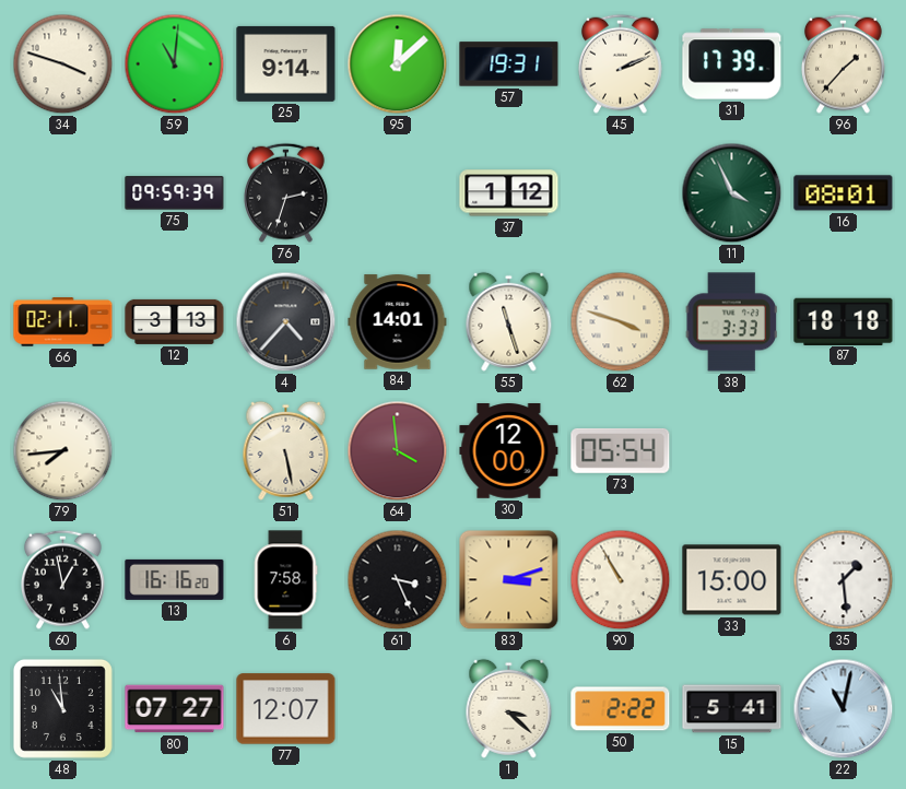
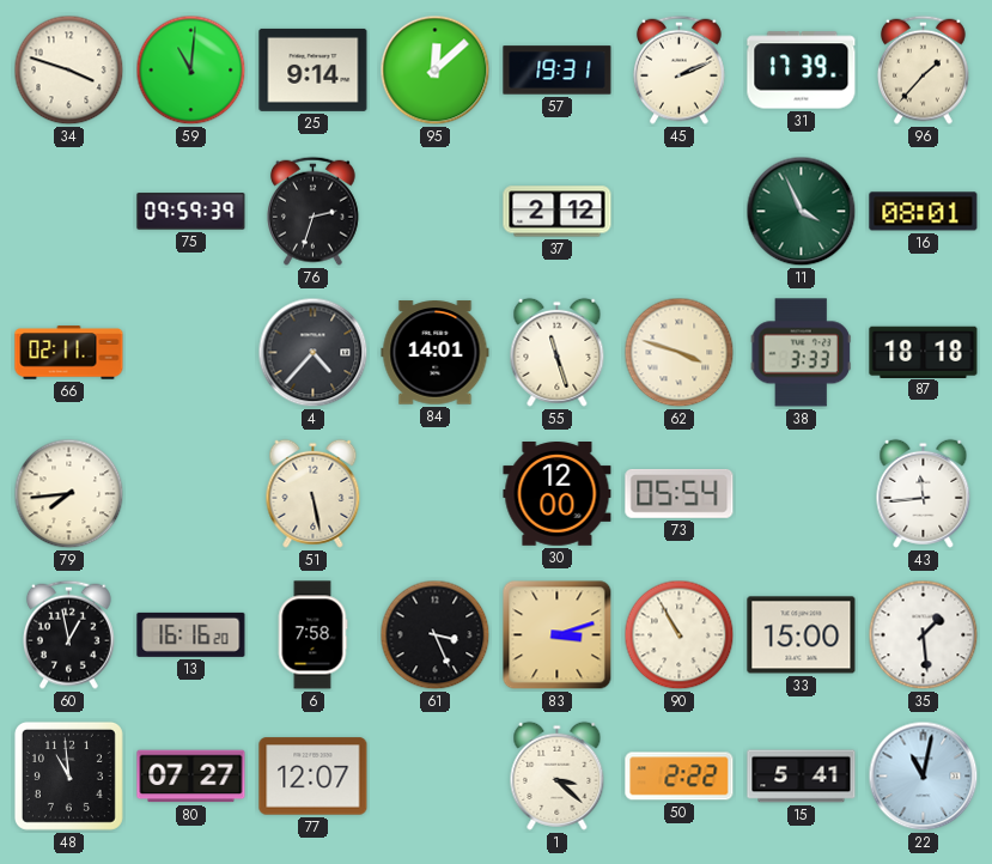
37: 1:12 -> 2:12
12: 3:13 -> none
64: 3:59 -> none
43: none -> 11:44
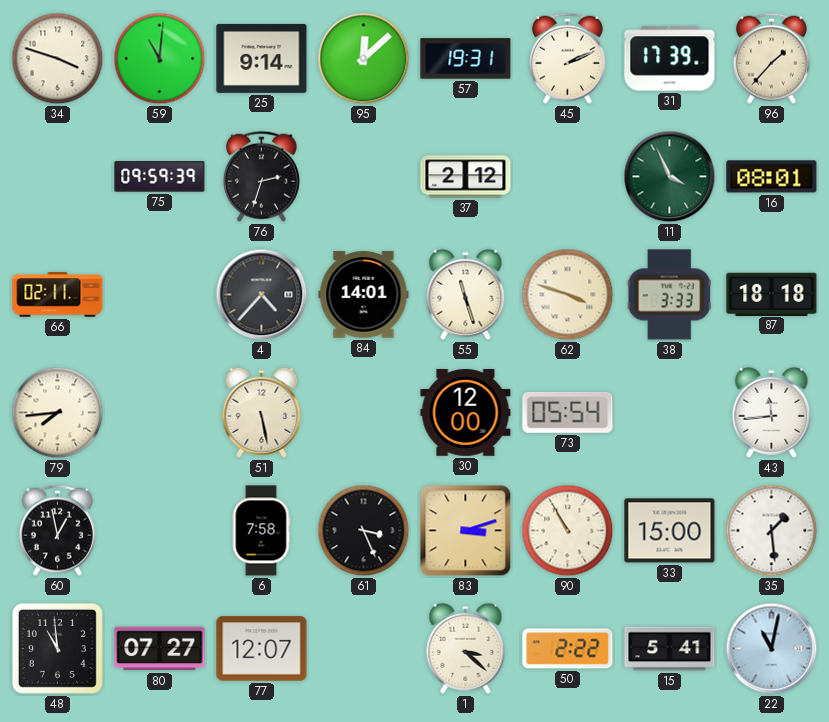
13: 16:16 -> none
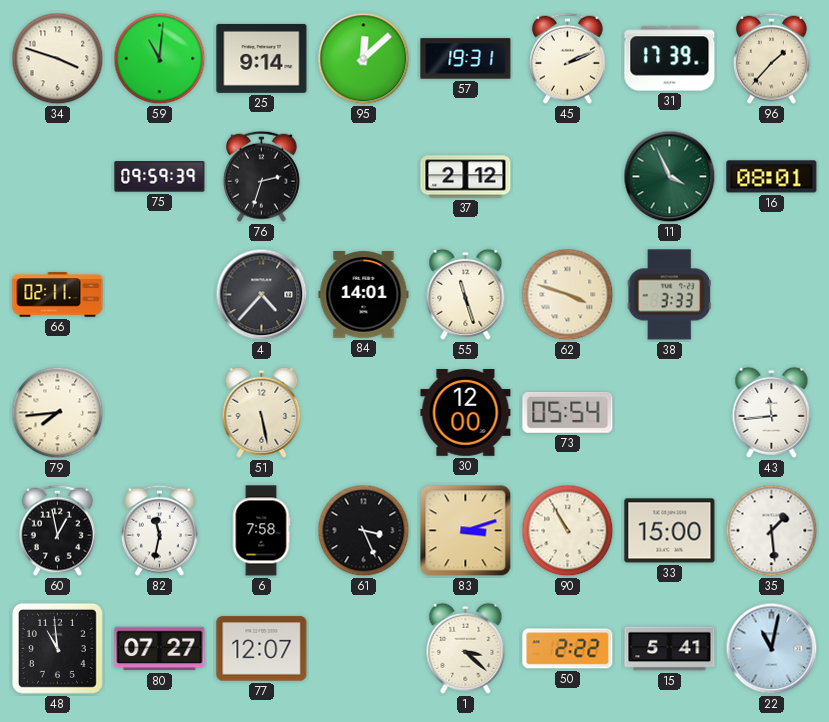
87: 18:18 -> none
82: none -> 11:32
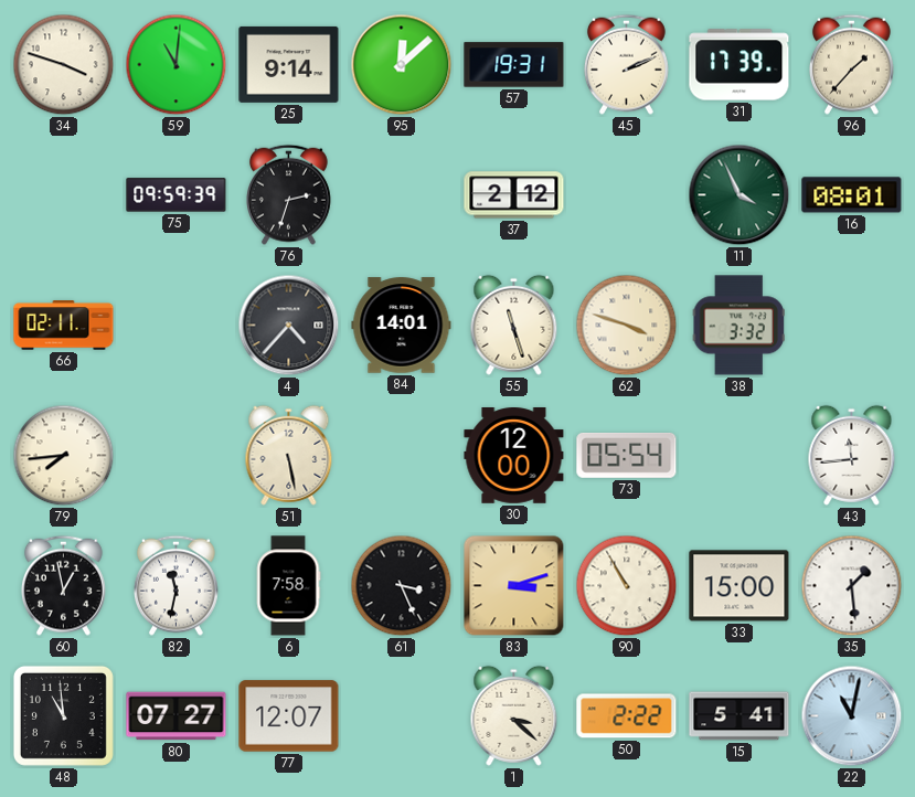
38: 3:33 -> 3:32
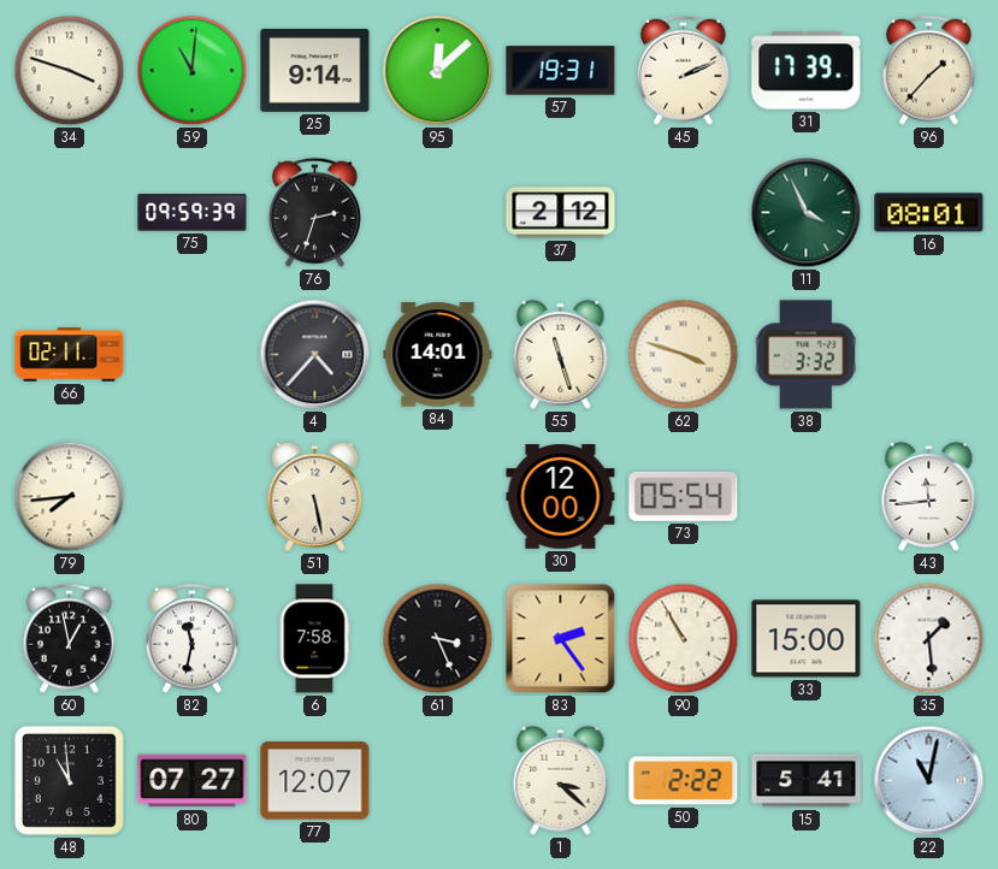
83: 3:12 -> 2:24
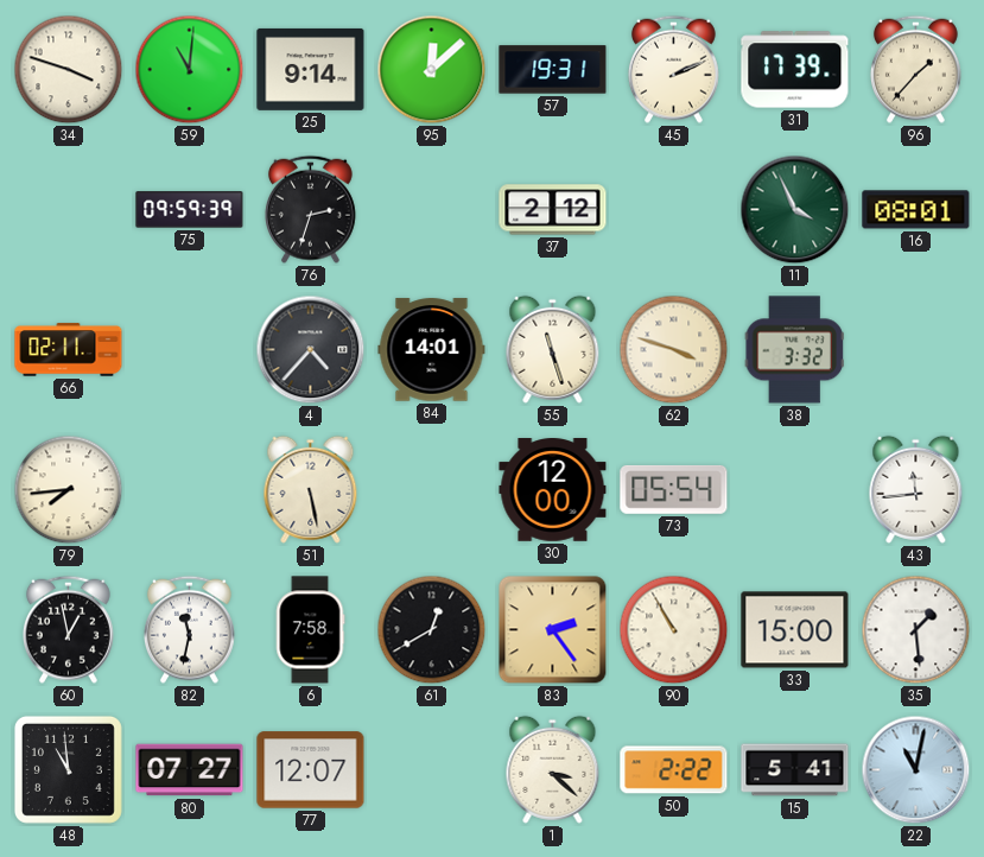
61: 3:26 -> 12:40
